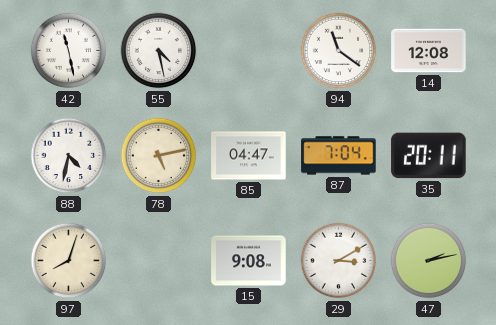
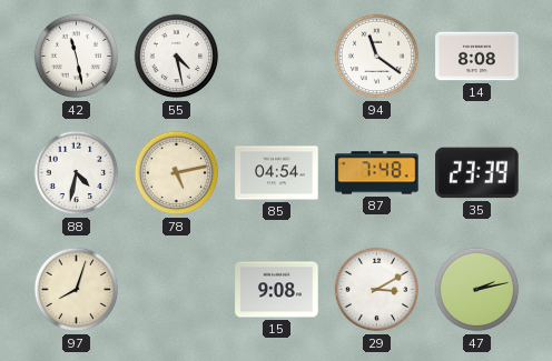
14: 12:08 -> 8:08
85: 04:47 -> 04:54
87: 7:04 -> 7:48
35: 20:11 -> 23:39
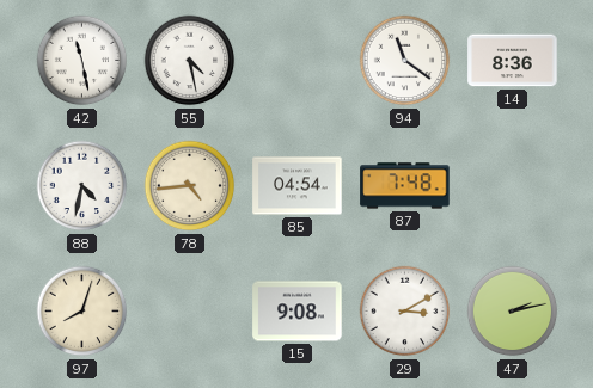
14: 8:08 -> 8:36
78: 5:13 -> 4:44
35: 23:39 -> none
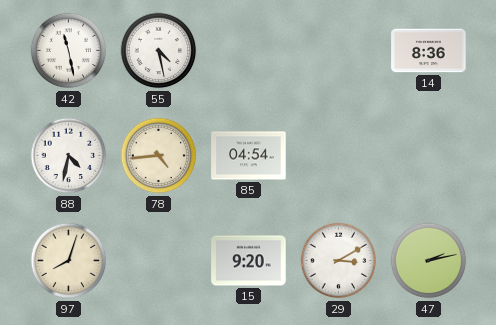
94: 11:21 -> none
87: 7:48 -> none
15: 9:08 -> 9:20
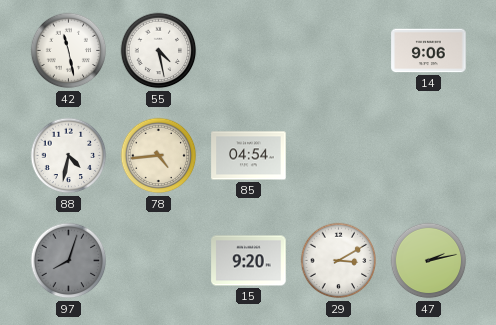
14: 8:36 -> 9:06
97 dial: cream -> grey
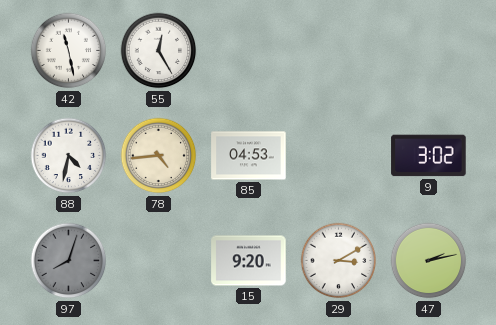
55: 4:28 -> 12:25
14: 9:06 -> none
85: 04:54 -> 04:53
9: none -> 3:02
